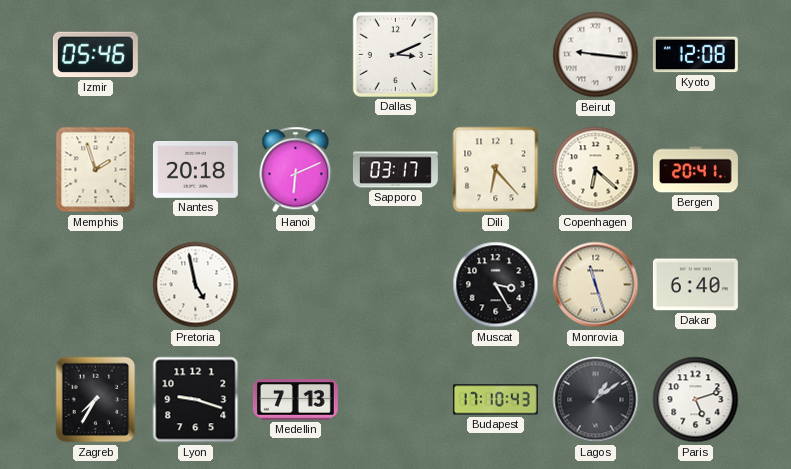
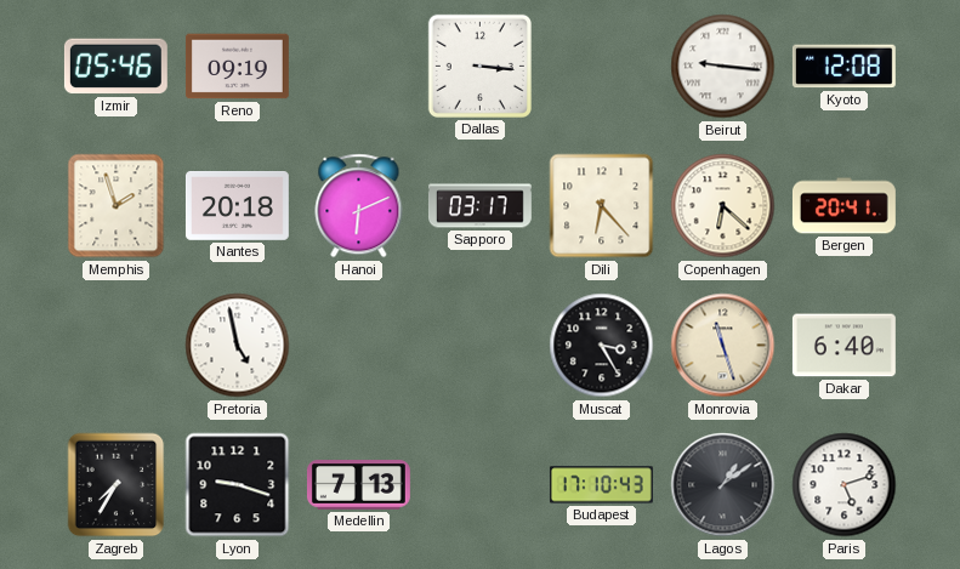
Reno: none -> 09:19
Dallas: 3:11 -> 3:16
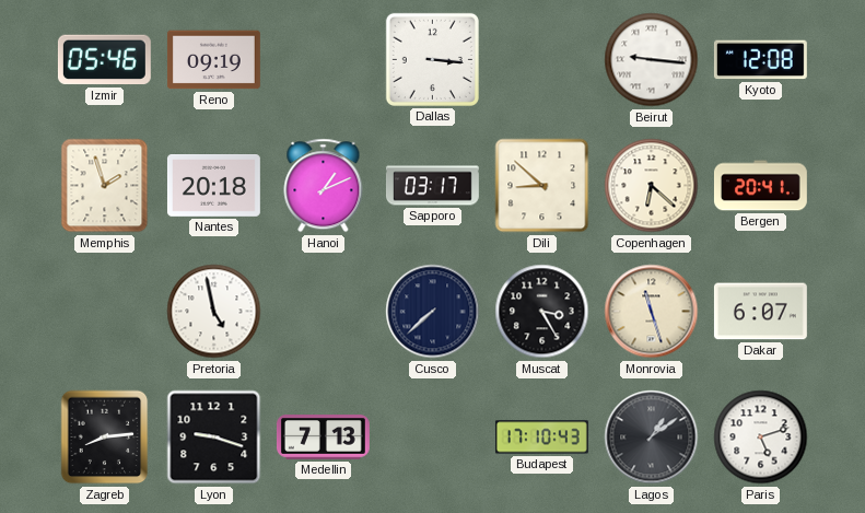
Hanoi: 6:11 -> 1:11
Dili: 6:23 -> 8:52
Cusco: none -> 7:38
Dakar: 6:40 -> 6:07
Zagreb: 7:35 -> 8:14
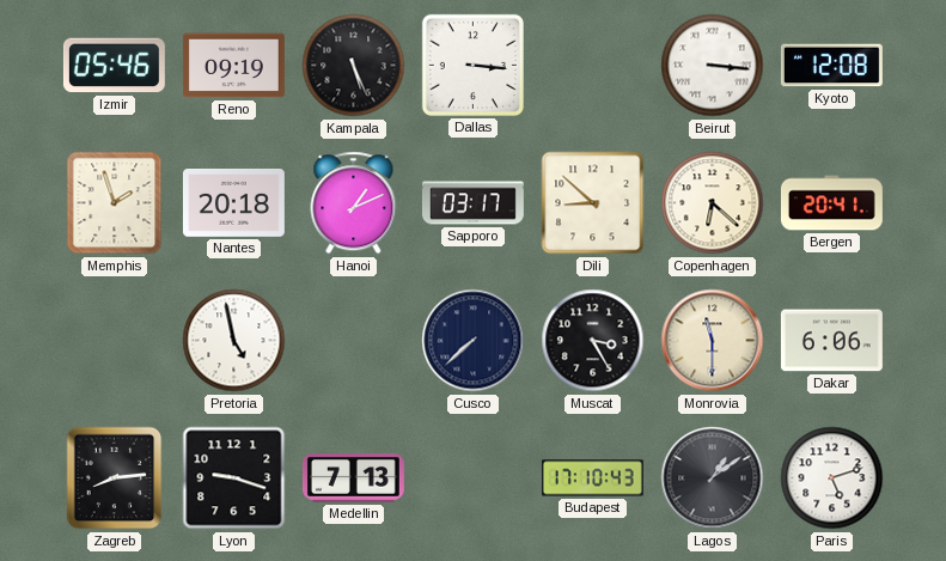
Kampala: none -> 5:26
Beirut: 9:16 -> 3:16
Monrovia: 11:27 -> 11:30
Dakar: 6:07 -> 6:06
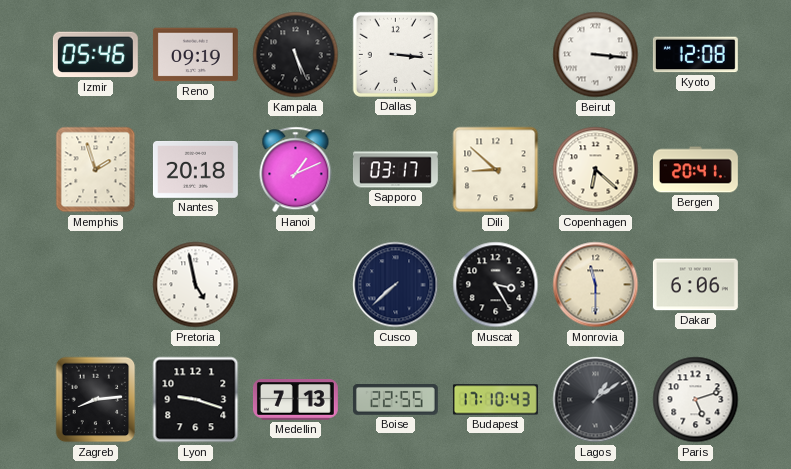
Boise: none -> 22:55
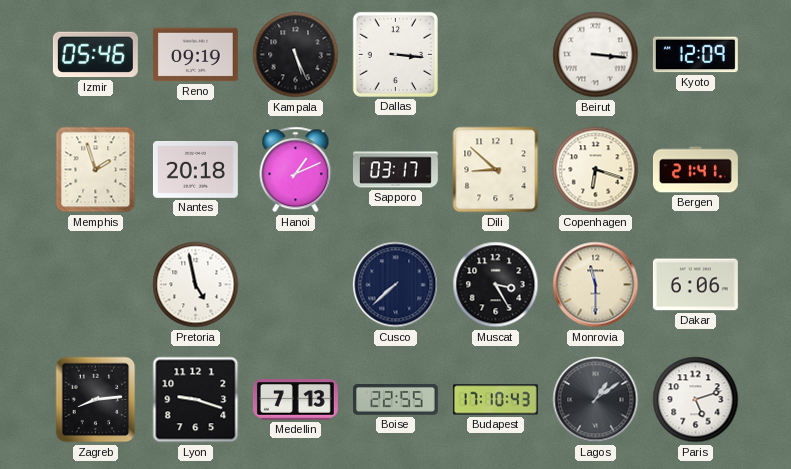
Kyoto: 12:08 -> 12:09
Copenhagen: 6:22 -> 6:18
Bergen: 20:41 -> 21:41
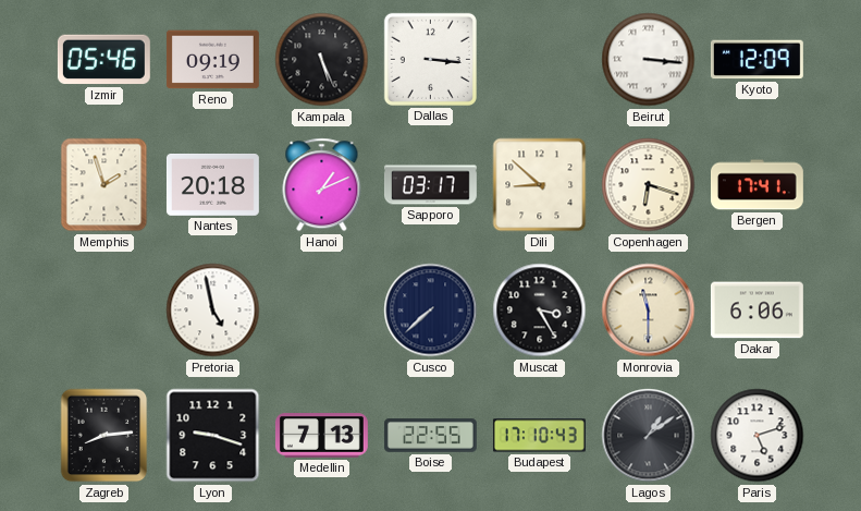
Bergen: 21:41 -> 17:41
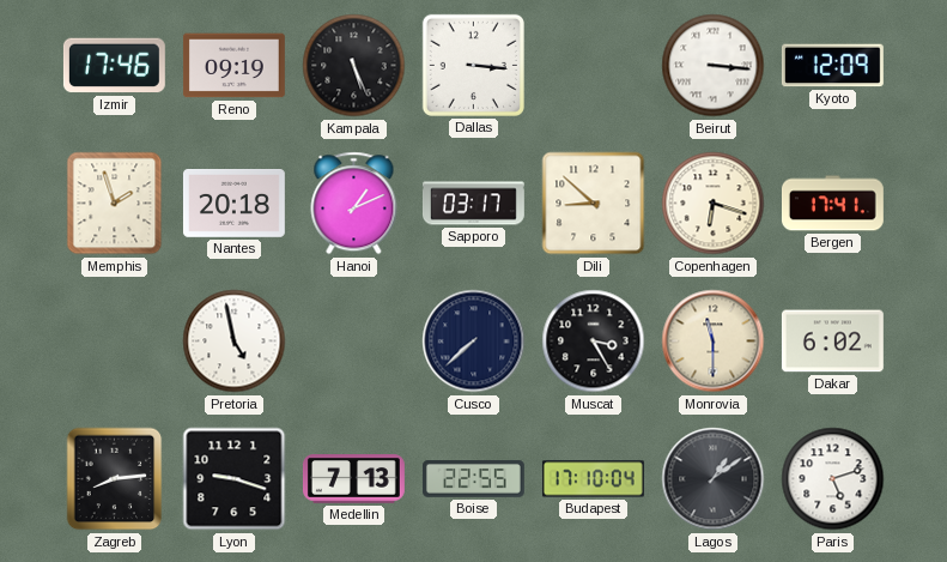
Izmir: 05:46 -> 17:46
Dakar: 6:06 -> 6:02
Budapest: 17:10:43 -> 17:10:04
